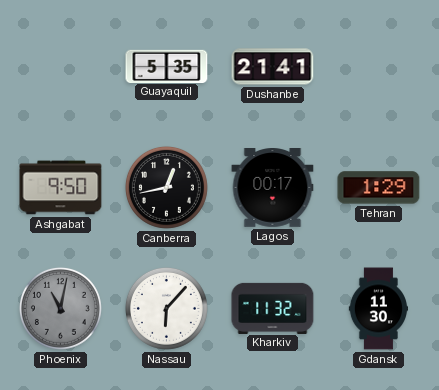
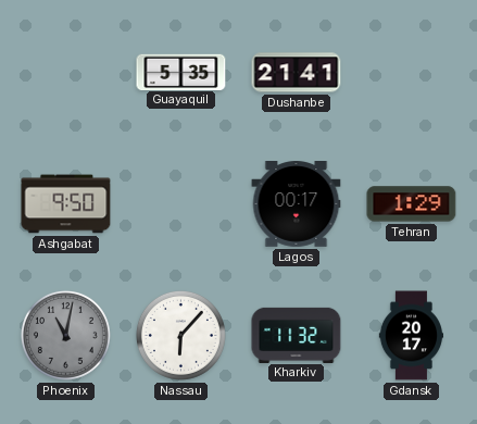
Canberra: 12:43 -> none
Gdansk: 11:30 -> 20:17
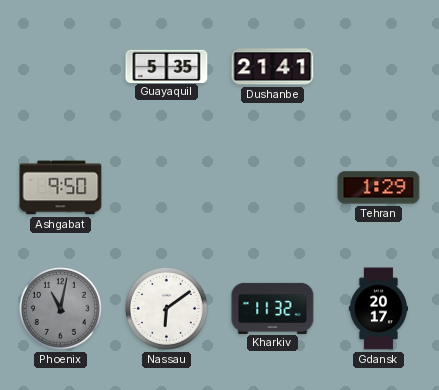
Lagos: 00:17 -> none
Nassau: 6:07 -> 6:09
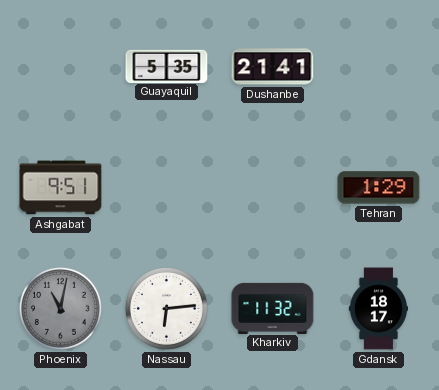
Ashgabat: 9:50 -> 9:51
Nassau: 6:09 -> 6:14
Gdansk: 20:17 -> 18:17
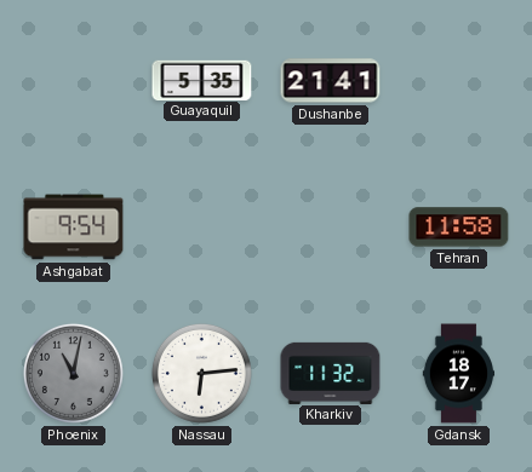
Ashgabat: 9:51 -> 9:54
Tehran: 1:29 -> 11:58
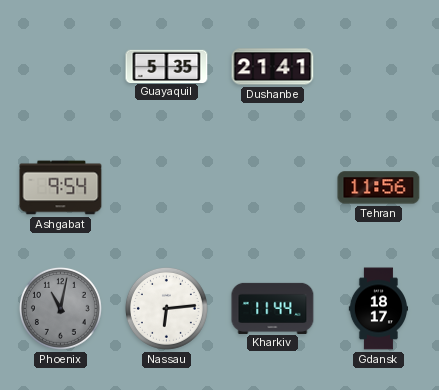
Tehran: 11:58 -> 11:56
Kharkiv: 11:32 -> 11:44
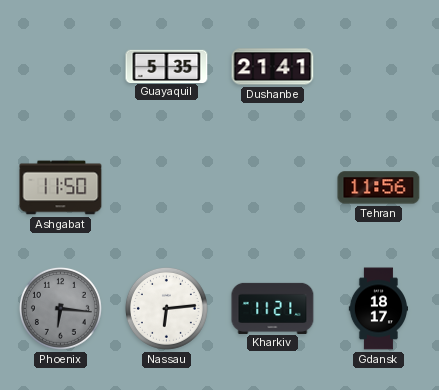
Ashgabat: 9:54 -> 11:50
Phoenix: 11:02 -> 6:16
Kharkiv: 11:44 -> 11:21
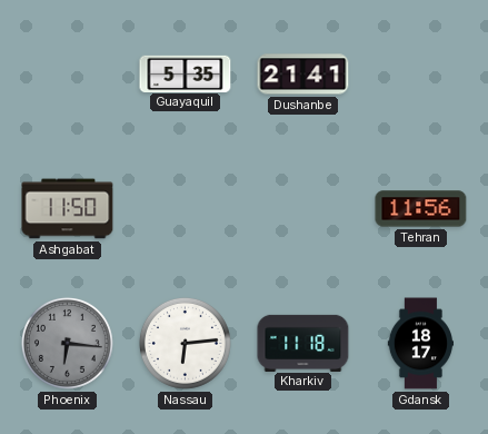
Kharkiv: 11:21 -> 11:18
